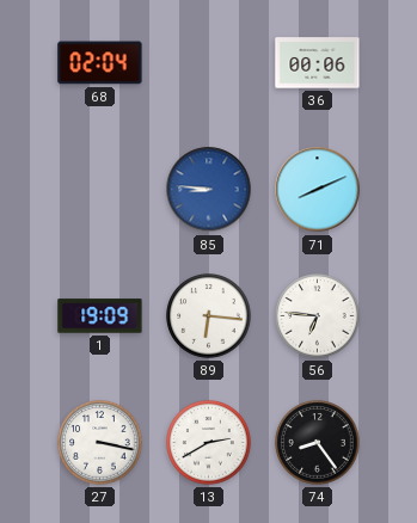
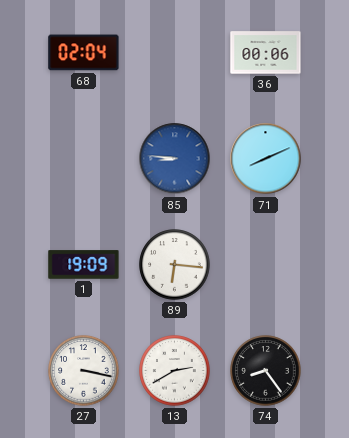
56: 6:46 -> none
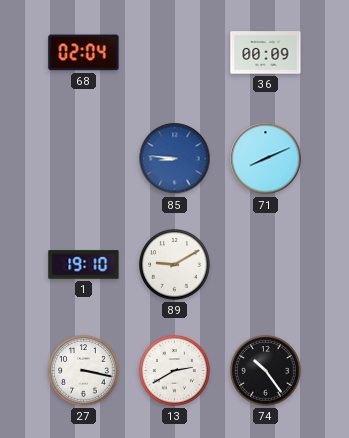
36: 00:06 -> 00:09
1: 19:09 -> 19:10
89: 6:16 -> 9:10
74: 8:24 -> 10:24
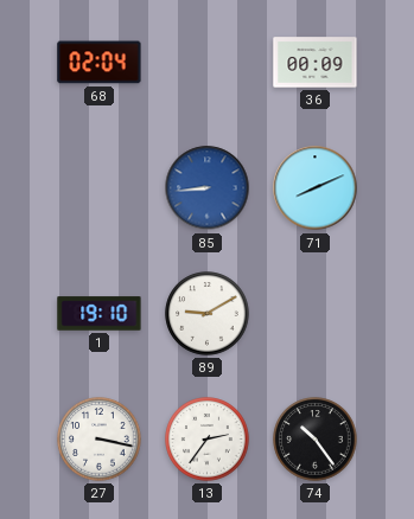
85: 8:46 -> 8:44
13: 2:40 -> 2:36
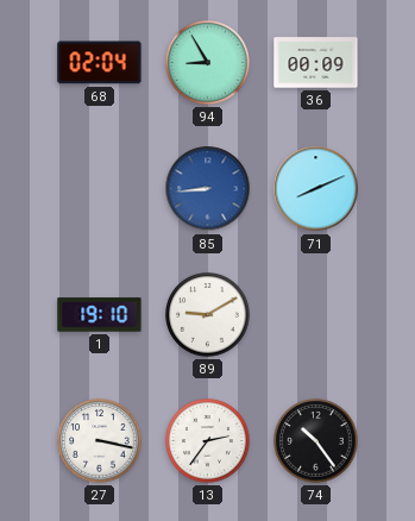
94: none -> 8:55
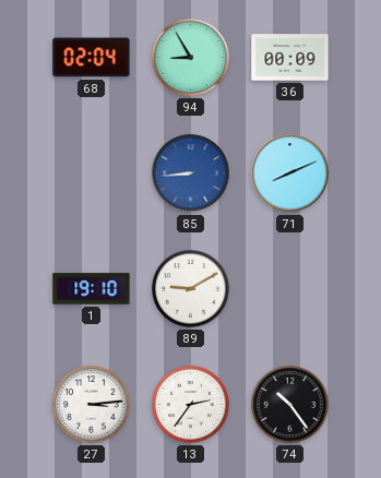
27: 3:17 -> 3:14
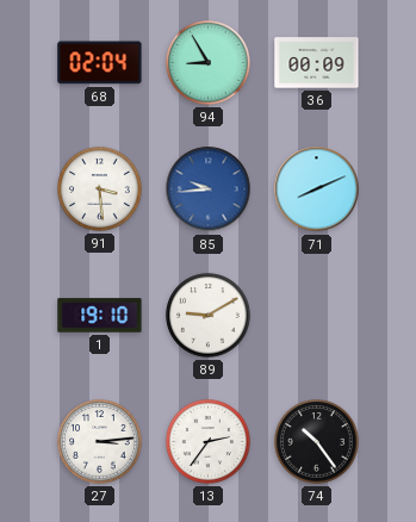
91: none -> 3:29
85: 8:44 -> 9:44
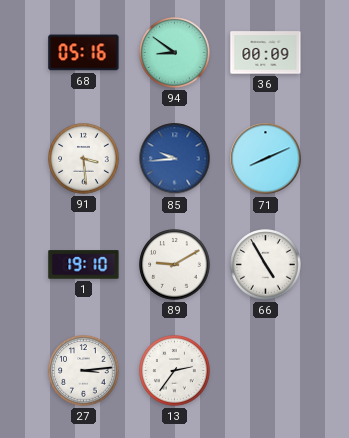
68: 02:04 -> 05:16
94: 8:55 -> 8:51
66: none -> 4:55
74: 10:24 -> none
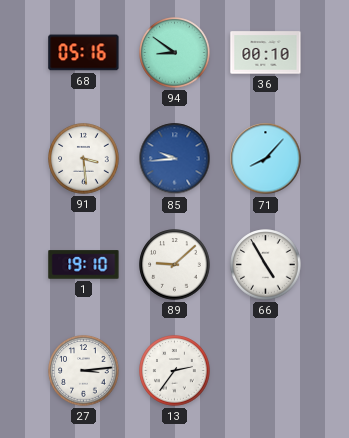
36: 00:09 -> 00:10
71: 8:11 -> 8:07
89: 9:10 -> 9:08
